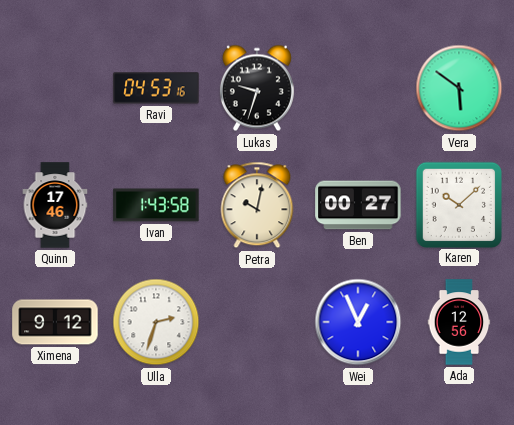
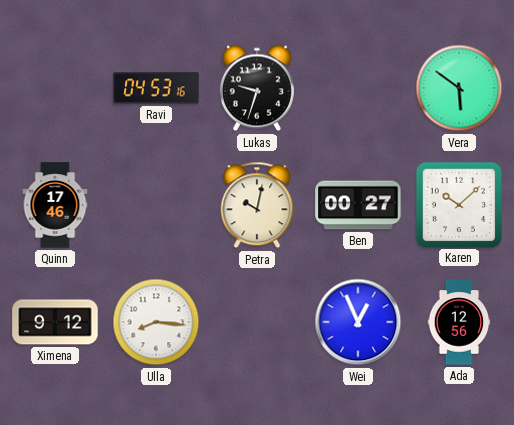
Ivan: 1:43 -> none
Ulla: 2:33 -> 8:16
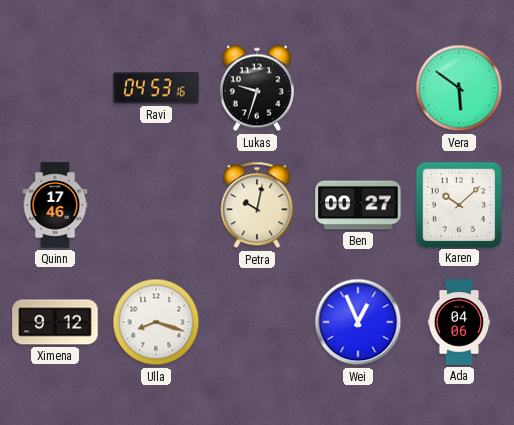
Ulla: 8:16 -> 8:18
Ada: 12:56 -> 04:06
